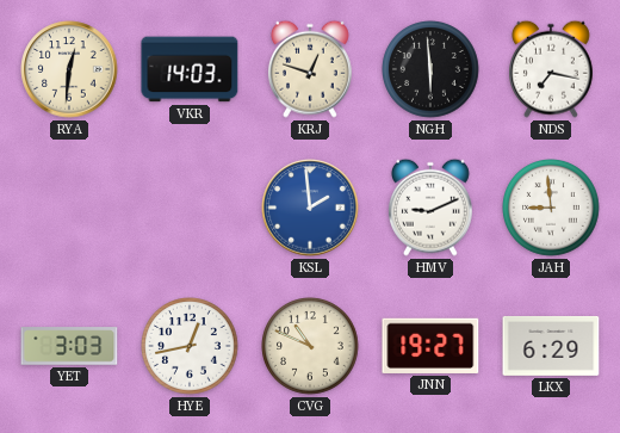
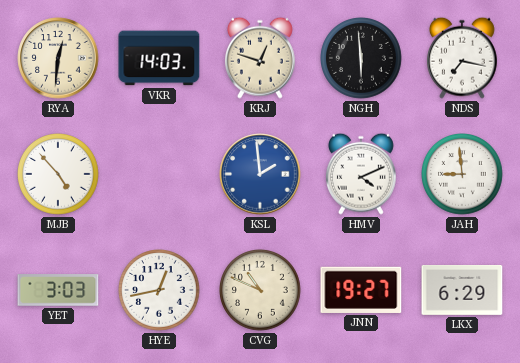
MJB: none -> 4:53
HMV: 9:11 -> 4:11
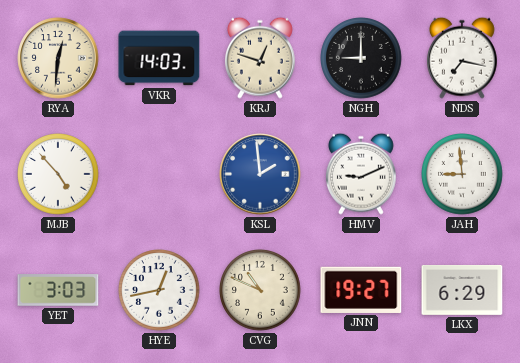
NGH: 5:59 -> 9:00
HMV: 4:11 -> 9:11
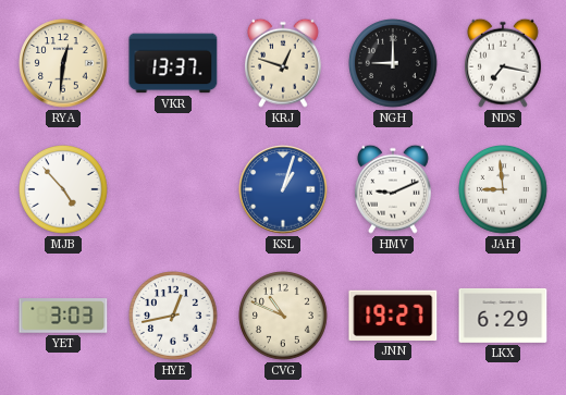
VKR: 14:03 -> 13:37
KSL: 1:59 -> 1:03
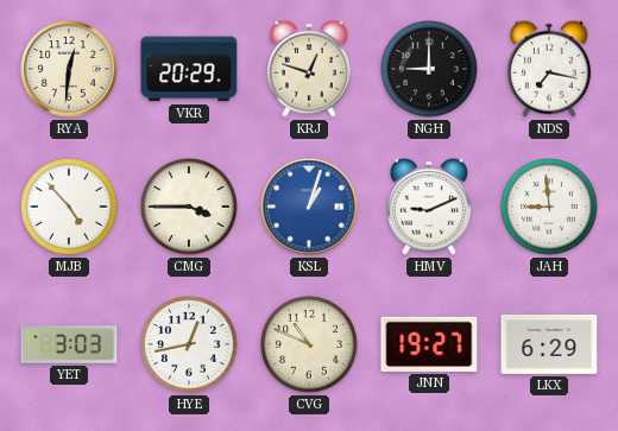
VKR: 13:37 -> 20:29
CMG: none -> 3:45
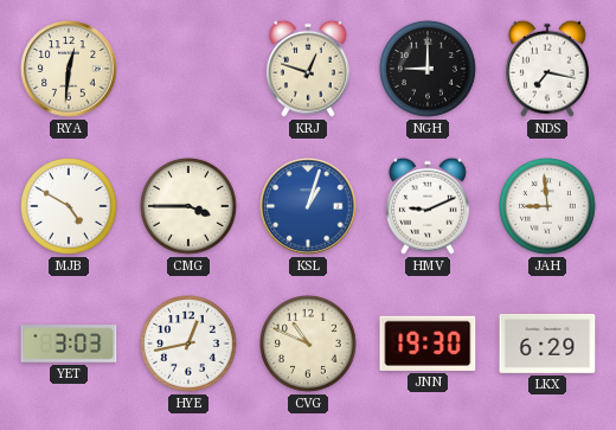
VKR: 20:29 -> none
MJB: 4:53 -> 4:50
JNN: 19:27 -> 19:30
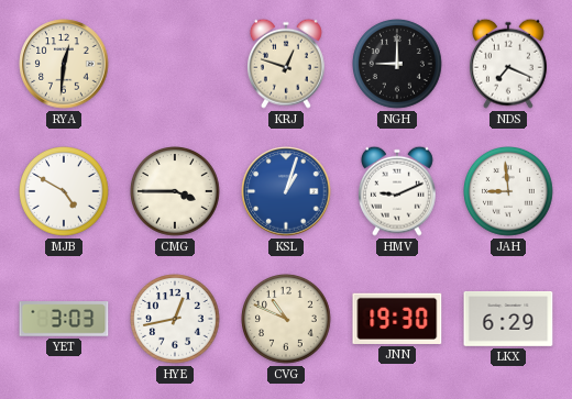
NDS: 7:17 -> 7:19
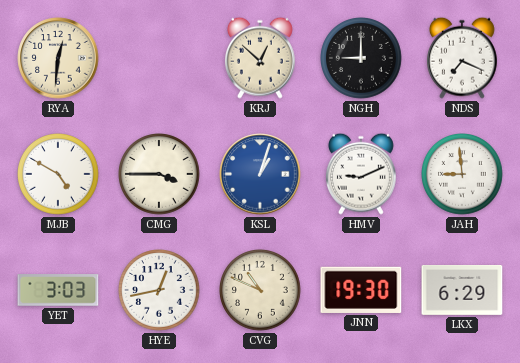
KRJ: 12:48 -> 12:52
